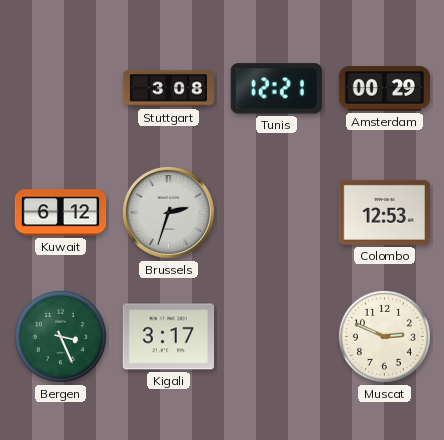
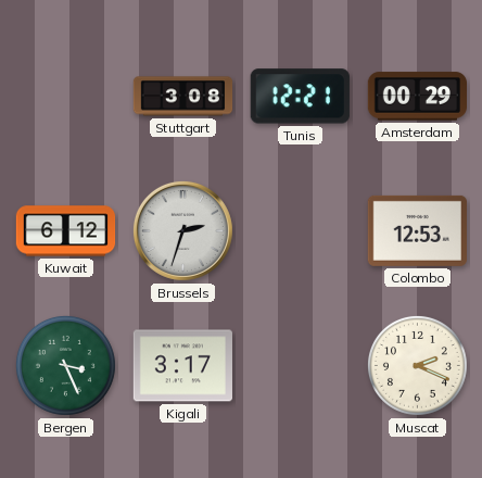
Muscat: 2:49 -> 2:19
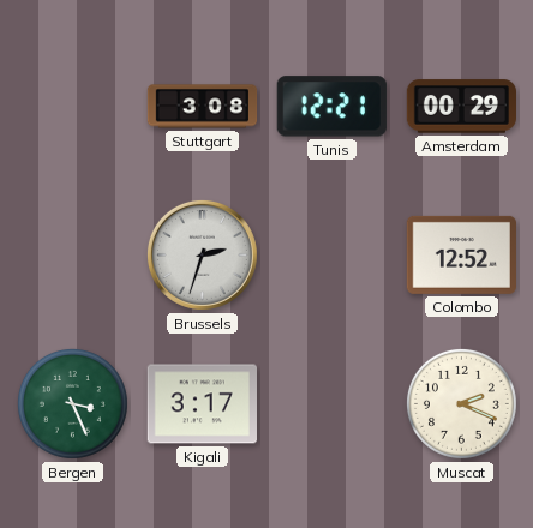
Kuwait: 6:12 -> none
Colombo: 12:53 -> 12:52
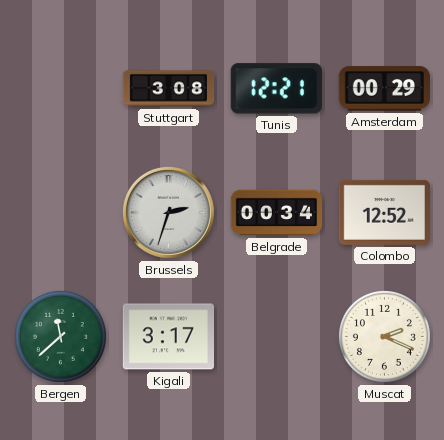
Belgrade: none -> 00:34
Bergen: 3:26 -> 11:38
